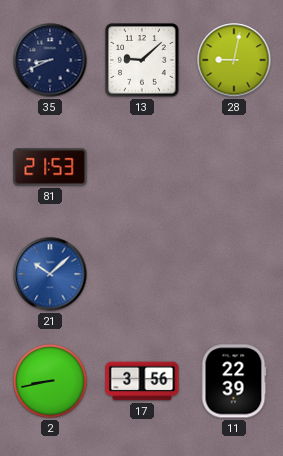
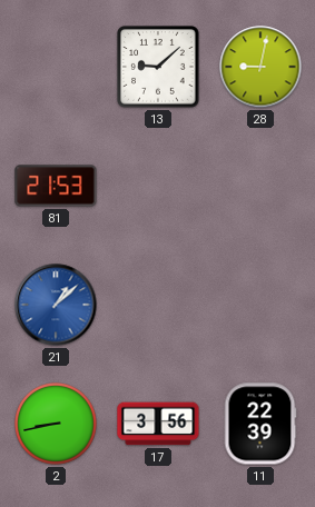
35: 8:41 -> none
21: 10:08 -> 1:08
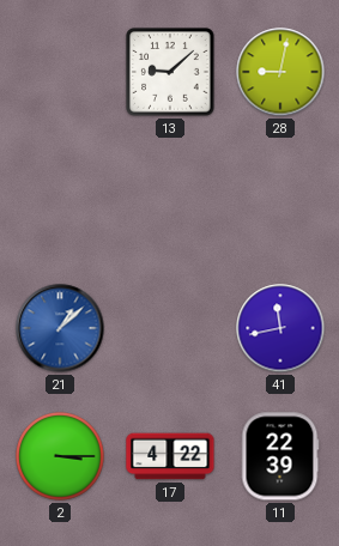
81: 21:53 -> none
41: none -> 11:43
2: 8:43 -> 3:15
17: 3:56 -> 4:22
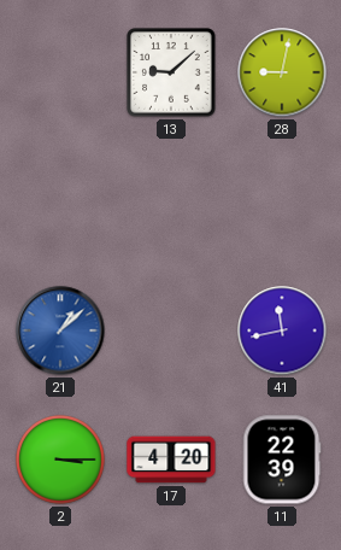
17: 4:22 -> 4:20
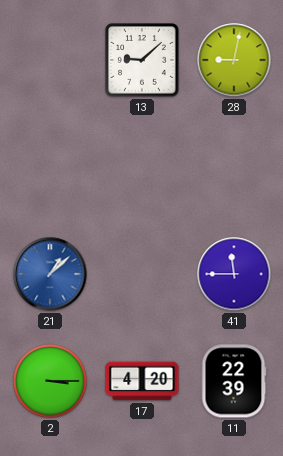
41: 11:43 -> 11:45
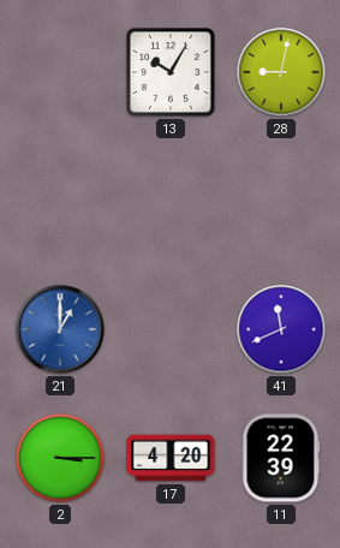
13: 9:08 -> 10:05
21: 1:08 -> 1:00
41: 11:45 -> 11:41
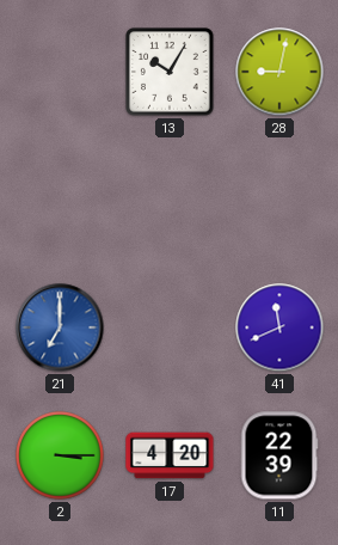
21: 1:00 -> 7:00
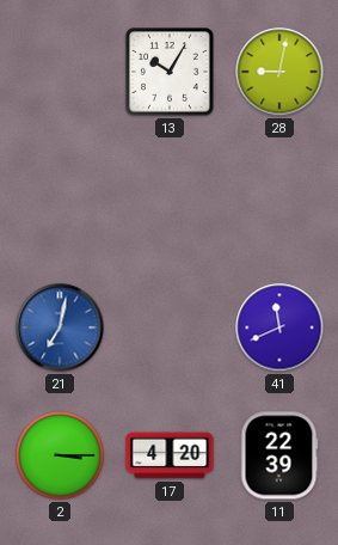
21: 7:00 -> 7:02
